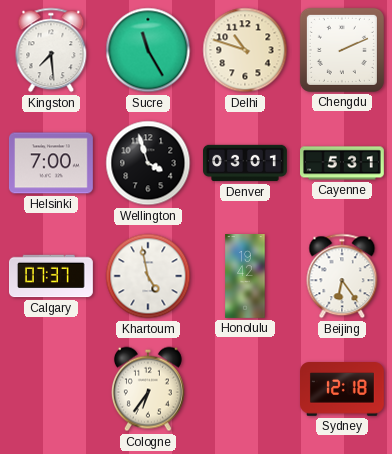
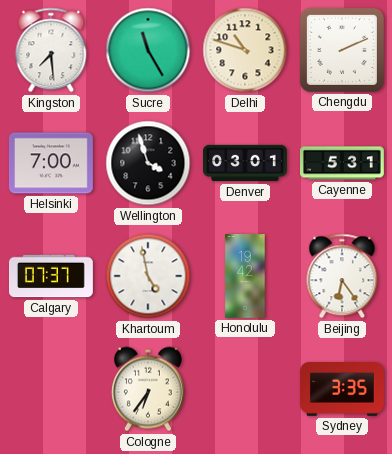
Sydney: 12:18 -> 3:35
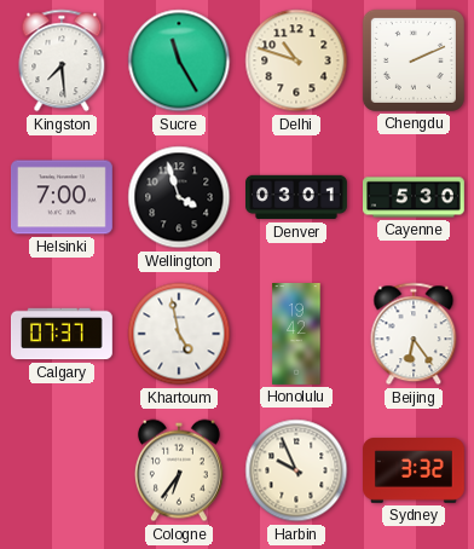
Cayenne: 5:31 -> 5:30
Harbin: none -> 9:56
Sydney: 3:35 -> 3:32
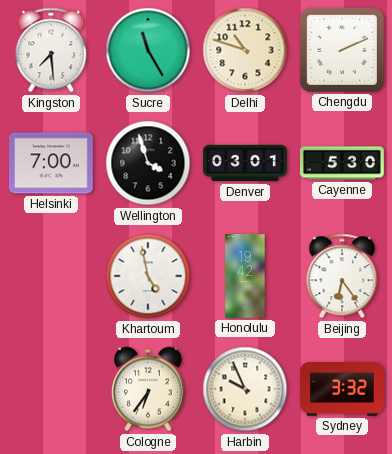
Calgary: 07:37 -> none
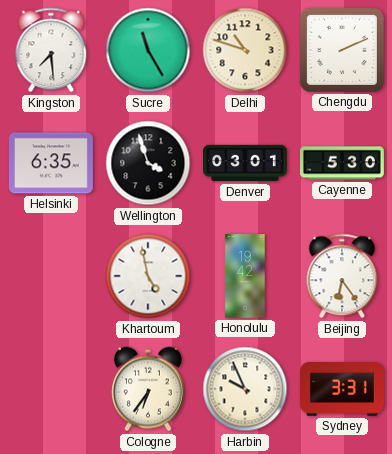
Helsinki: 7:00 -> 6:35
Sydney: 3:32 -> 3:31
